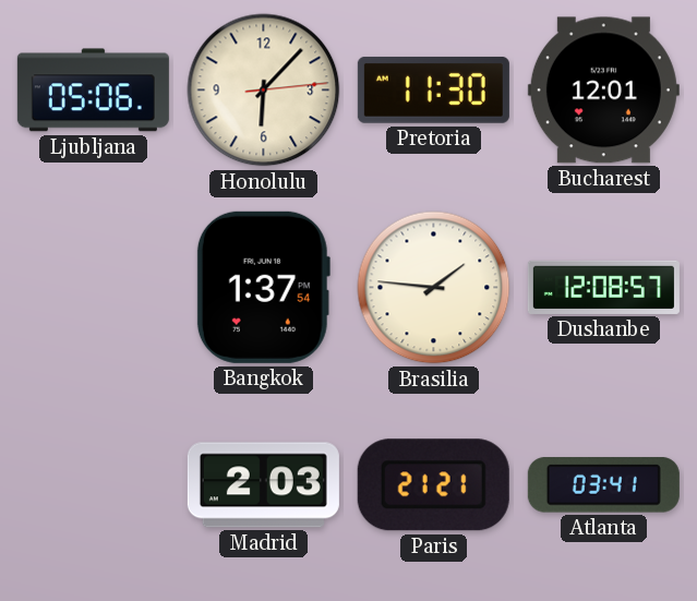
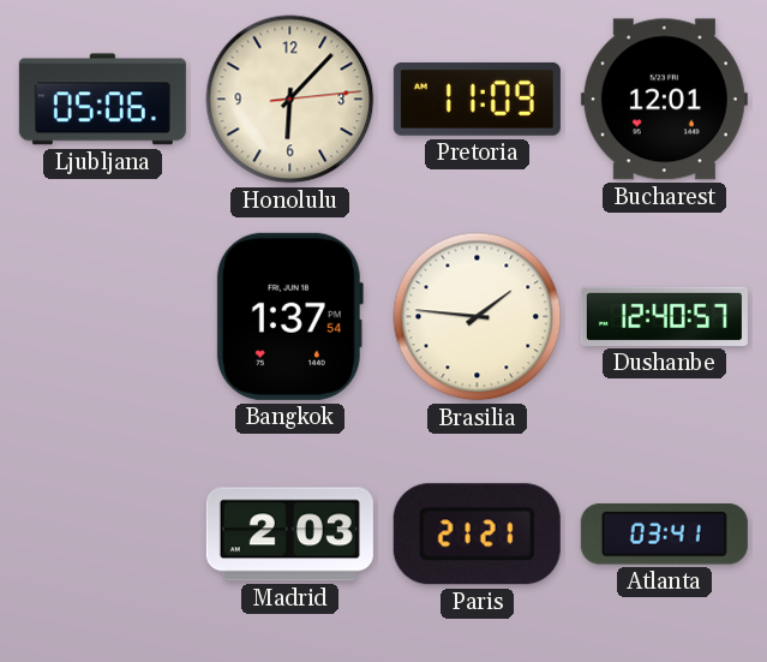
Pretoria: 11:30 -> 11:09
Dushanbe: 12:08 -> 12:40
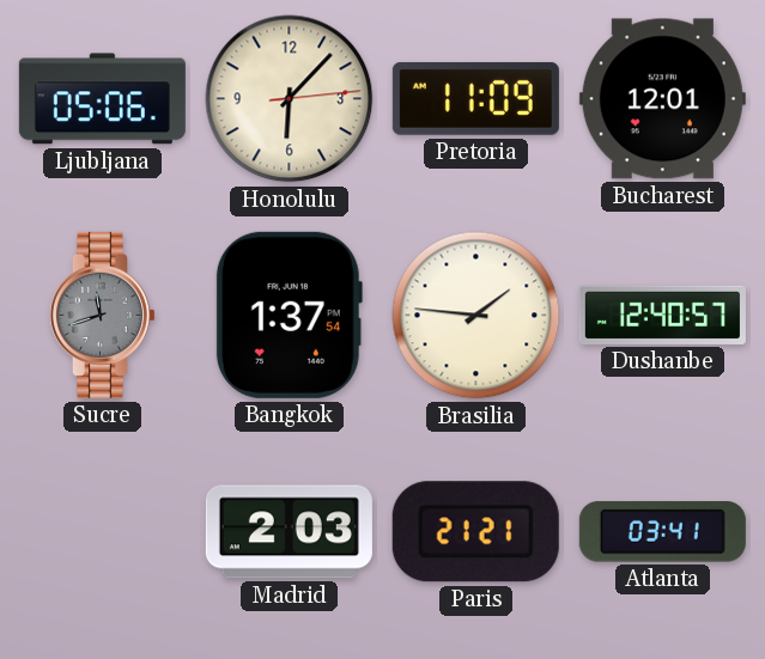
Sucre: none -> 11:42
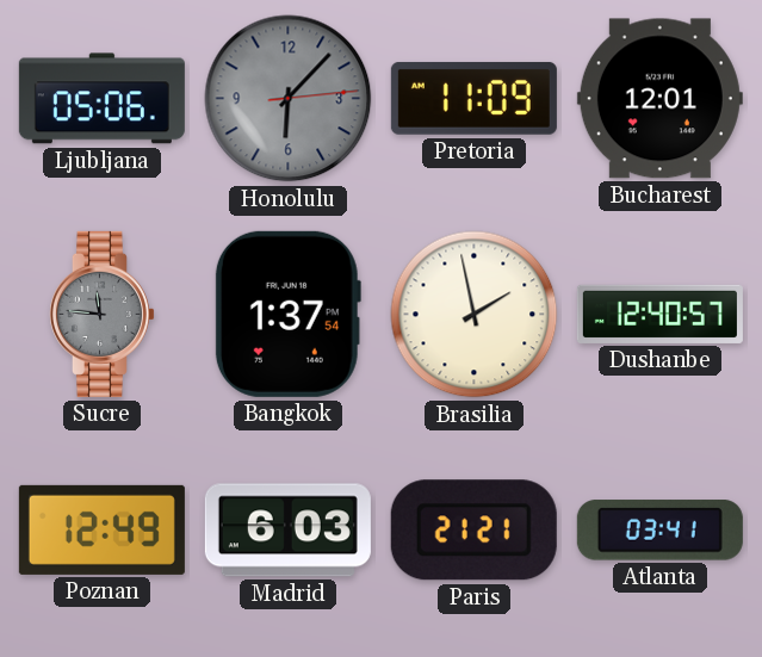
Honolulu dial: cream -> grey
Sucre: 11:42 -> 11:46
Brasilia: 1:46 -> 1:58
Poznan: none -> 12:49
Madrid: 2:03 -> 6:03
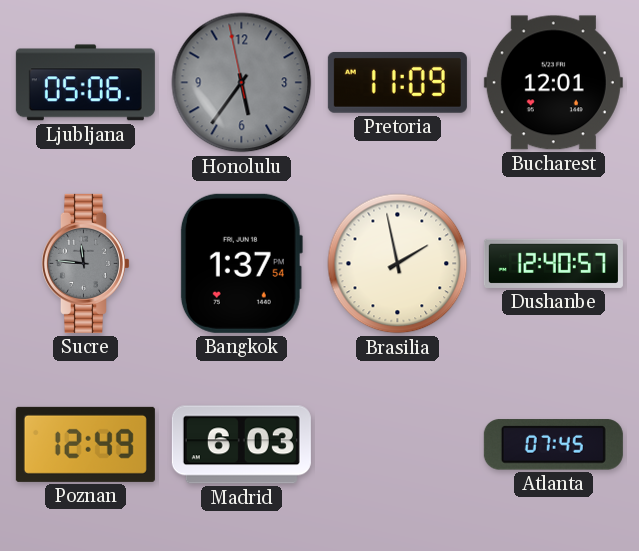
Honolulu: 6:07 -> 5:35
Paris: 21:21 -> none
Atlanta: 03:41 -> 07:45
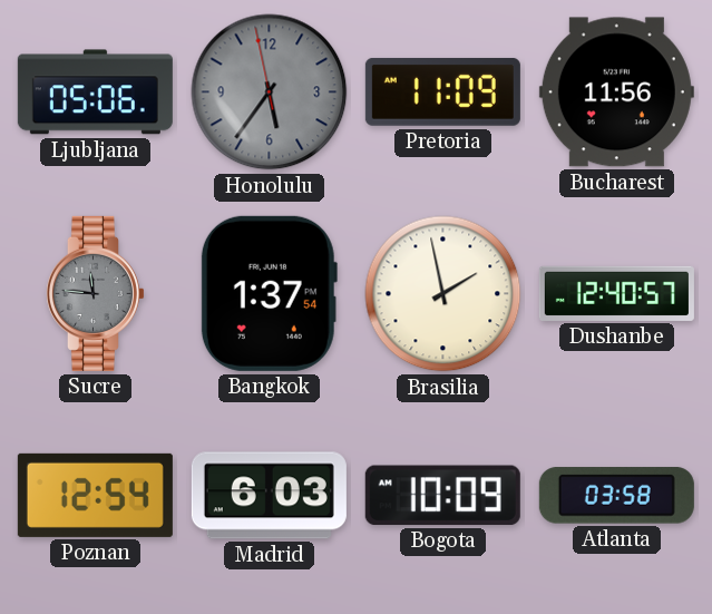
Bucharest: 12:01 -> 11:56
Poznan: 12:49 -> 12:54
Bogota: none -> 10:09
Atlanta: 07:45 -> 03:58
